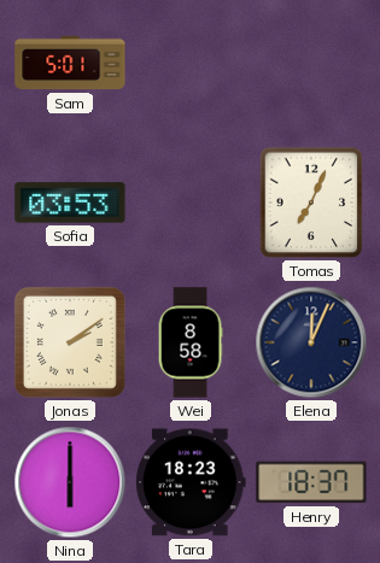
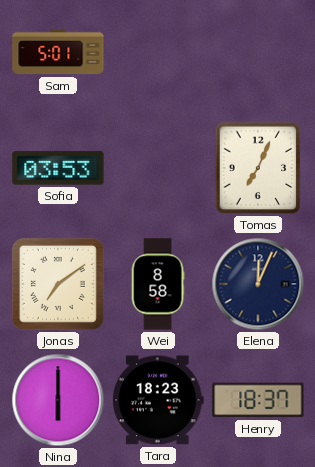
Jonas: 2:09 -> 7:09
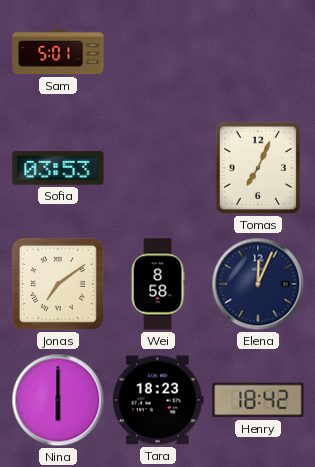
Henry: 18:37 -> 18:42
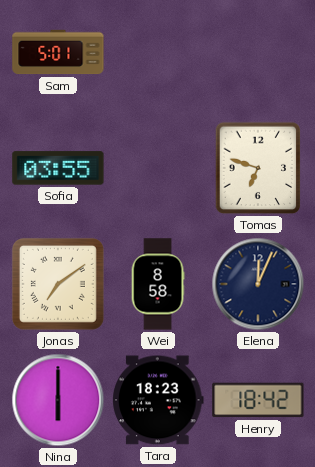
Sofia: 03:53 -> 03:55
Tomas: 7:04 -> 6:48
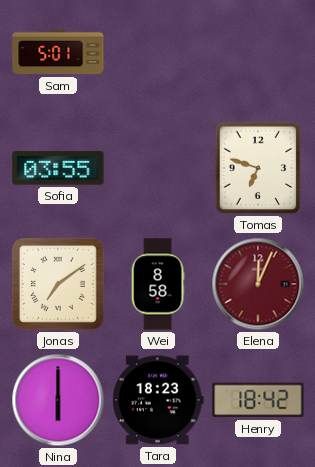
Elena dial: navy -> burgundy
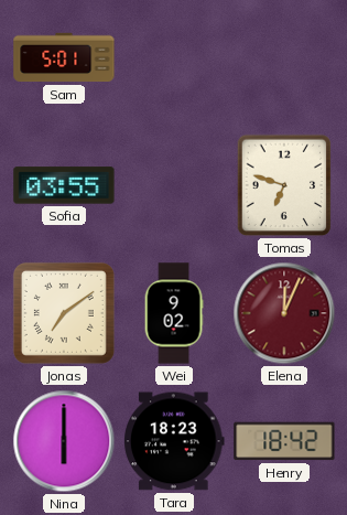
Wei: 8:58 -> 9:02
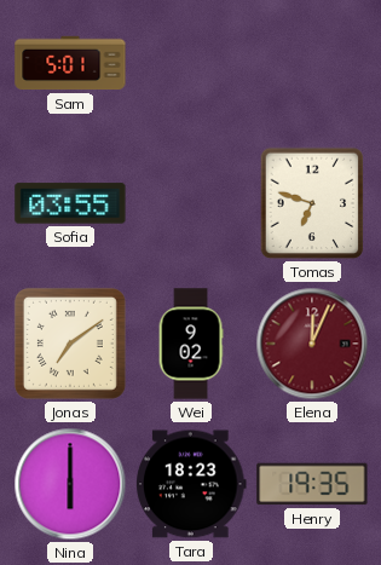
Henry: 18:42 -> 19:35
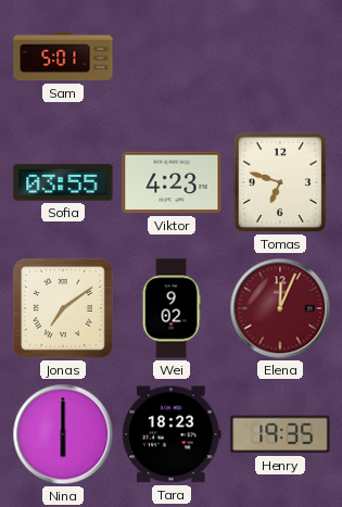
Viktor: none -> 4:23
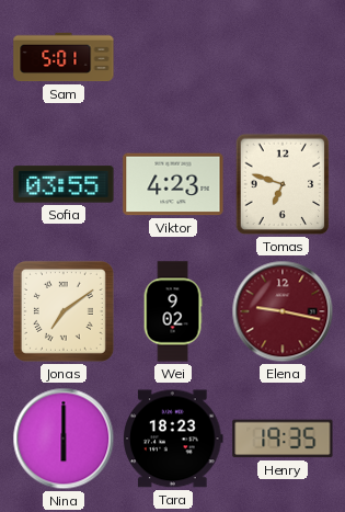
Elena: 12:04 -> 9:17
